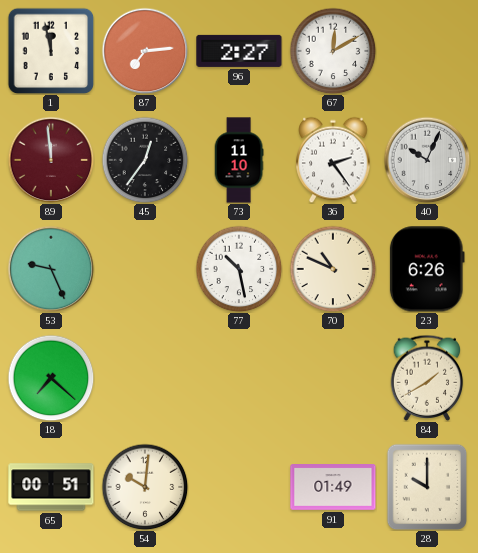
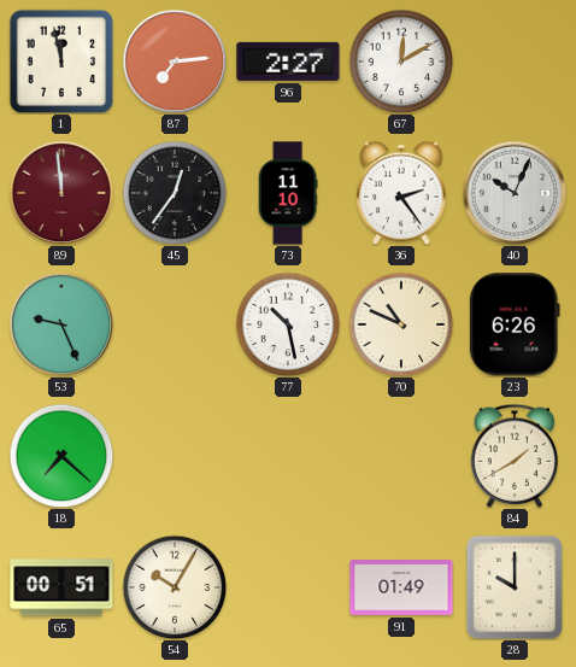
54: 10:01 -> 10:05
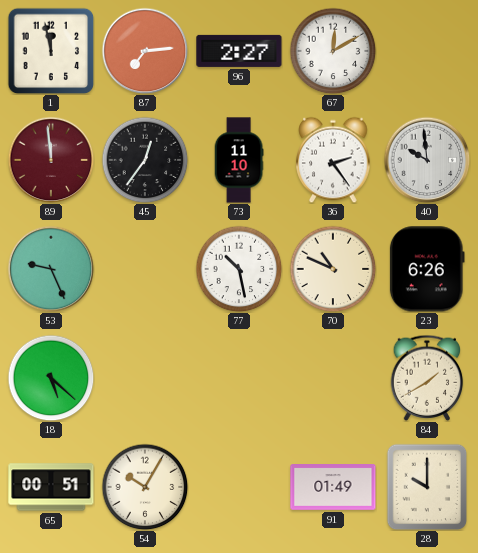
40: 10:04 -> 9:59
18: 7:22 -> 5:22
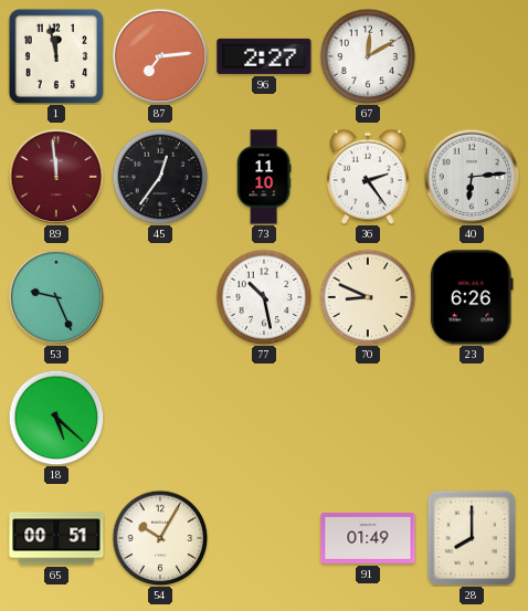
40: 9:59 -> 6:14
70: 10:49 -> 8:49
84: 1:40 -> none
28: 10:00 -> 8:00
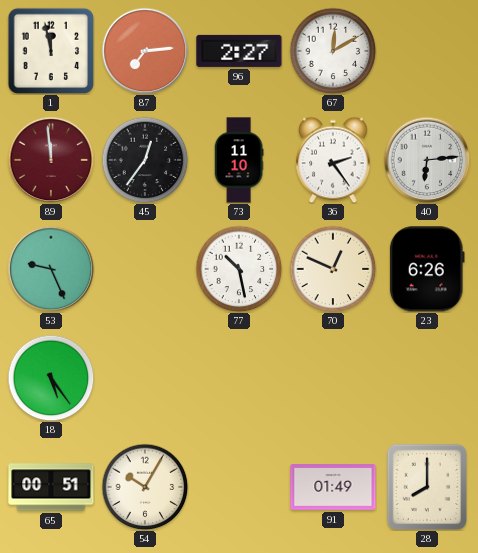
70: 8:49 -> 12:49
18: 5:22 -> 5:24
